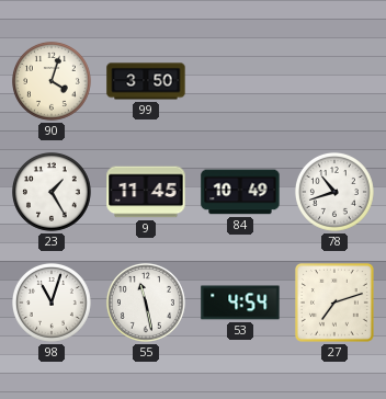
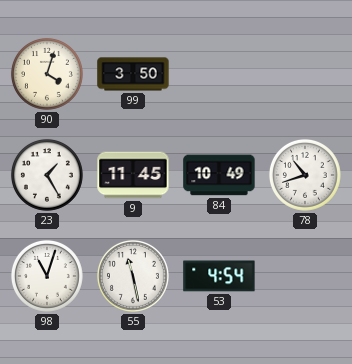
27: 7:12 -> none
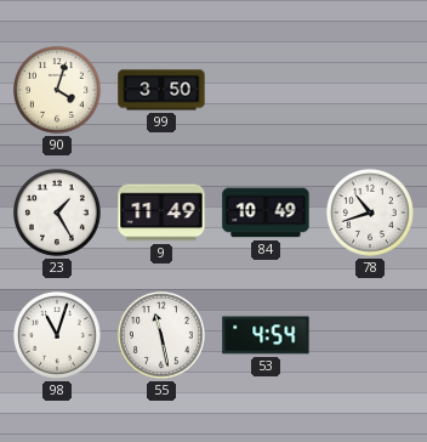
9: 11:45 -> 11:49
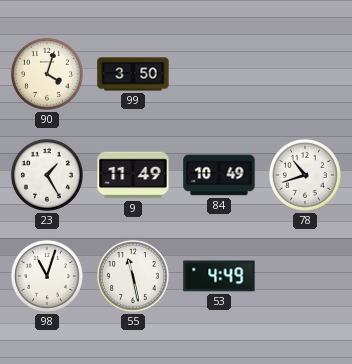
53: 4:54 -> 4:49
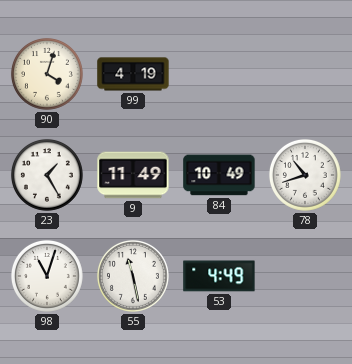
99: 3:50 -> 4:19
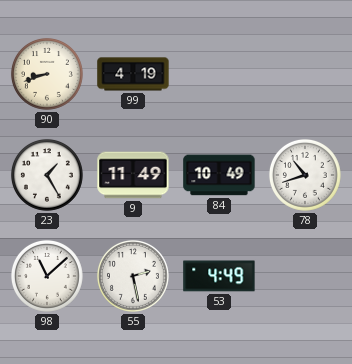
90: 4:03 -> 8:42
98: 11:03 -> 11:08
55: 11:28 -> 2:28
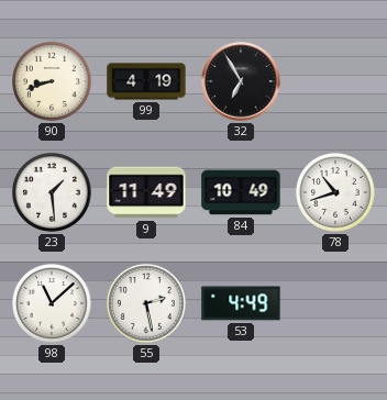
32: none -> 6:55
23: 1:25 -> 1:29
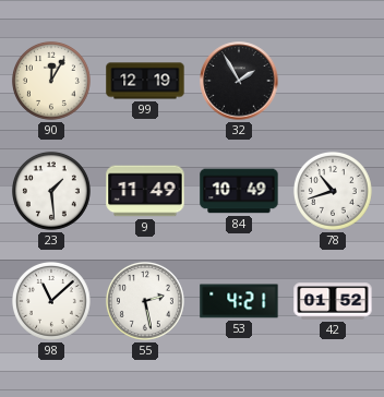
90: 8:42 -> 12:05
99: 4:19 -> 12:19
32: 6:55 -> 1:55
53: 4:49 -> 4:21
42: none -> 01:52
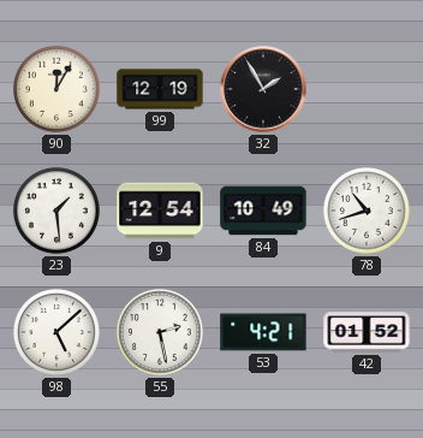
9: 11:49 -> 12:54
98: 11:08 -> 5:08
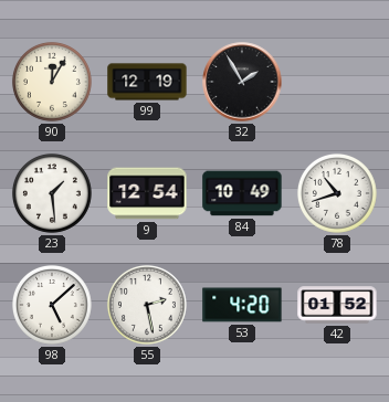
53: 4:21 -> 4:20
